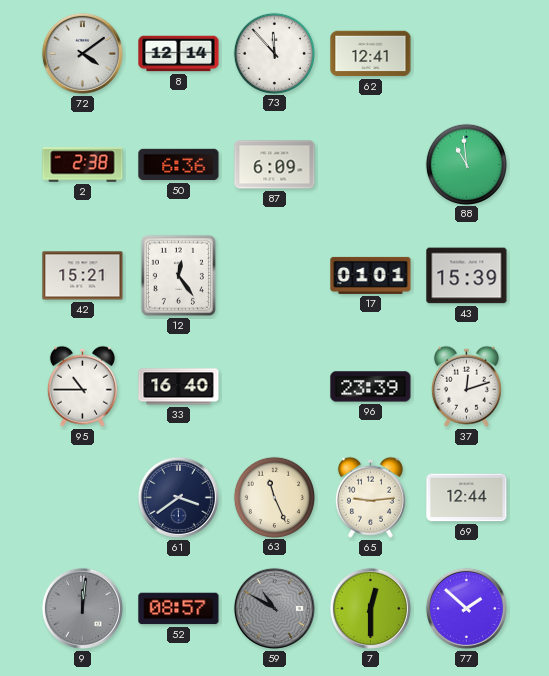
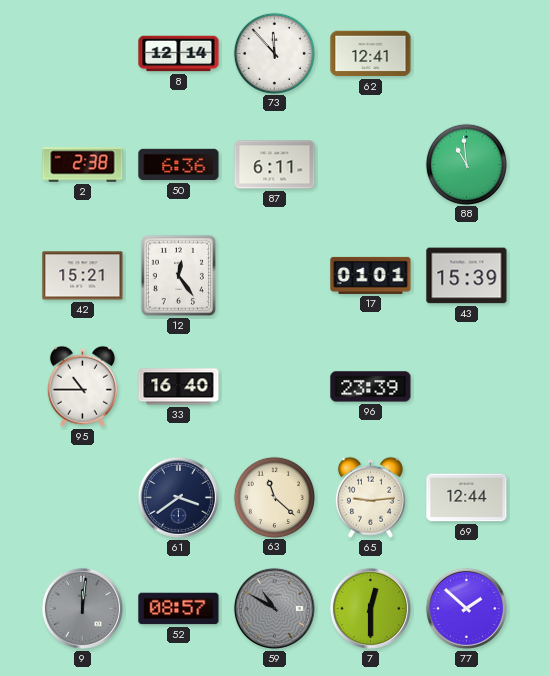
72: 4:09 -> none
87: 6:09 -> 6:11
37: 12:12 -> none
63: 11:26 -> 11:22
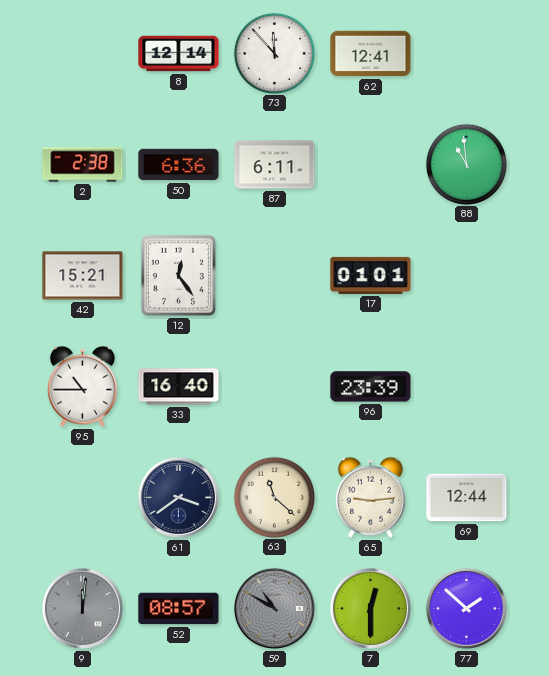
43: 15:39 -> none
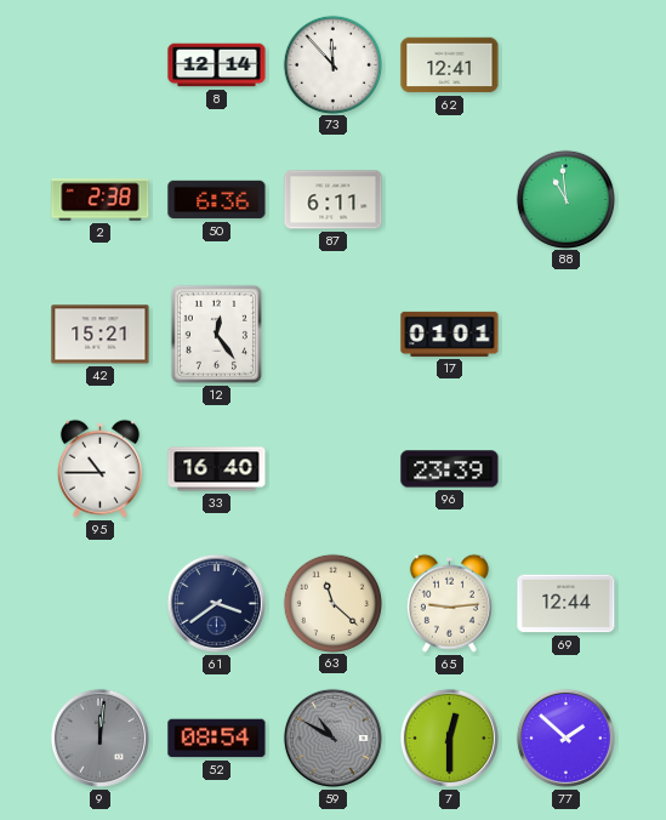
52: 08:57 -> 08:54
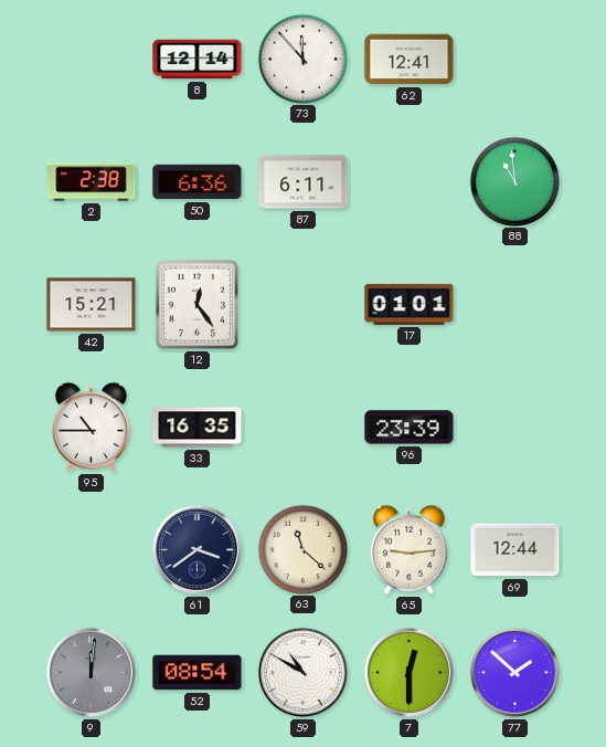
33: 16:40 -> 16:35
59 dial: grey -> white
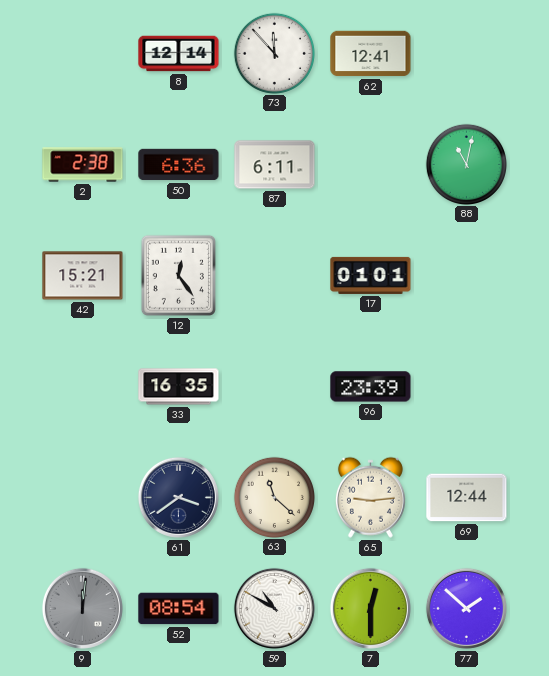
88: 10:59 -> 11:02
95: 10:45 -> none
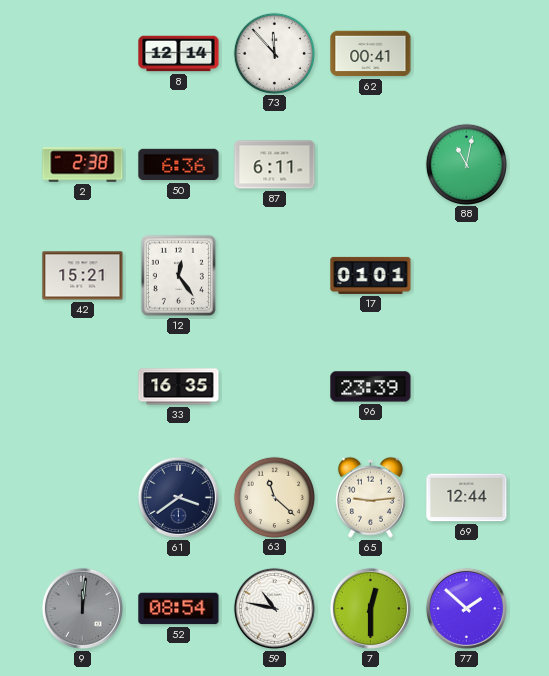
62: 12:41 -> 00:41
59: 10:50 -> 10:47
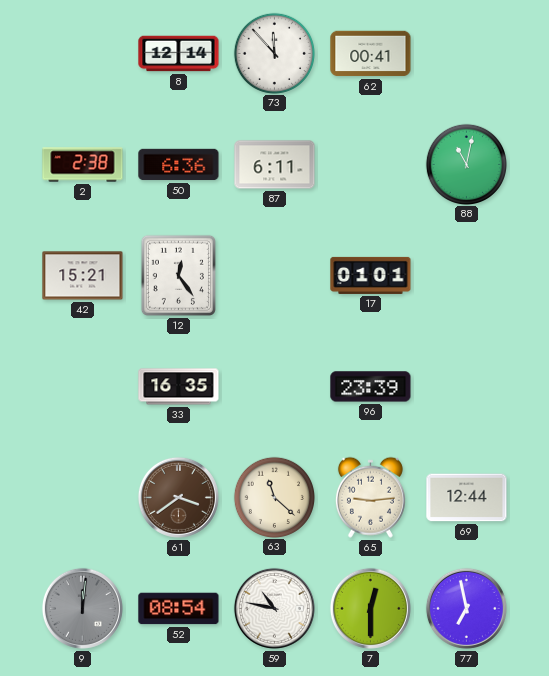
61 dial: navy -> brown
77: 1:52 -> 6:58
